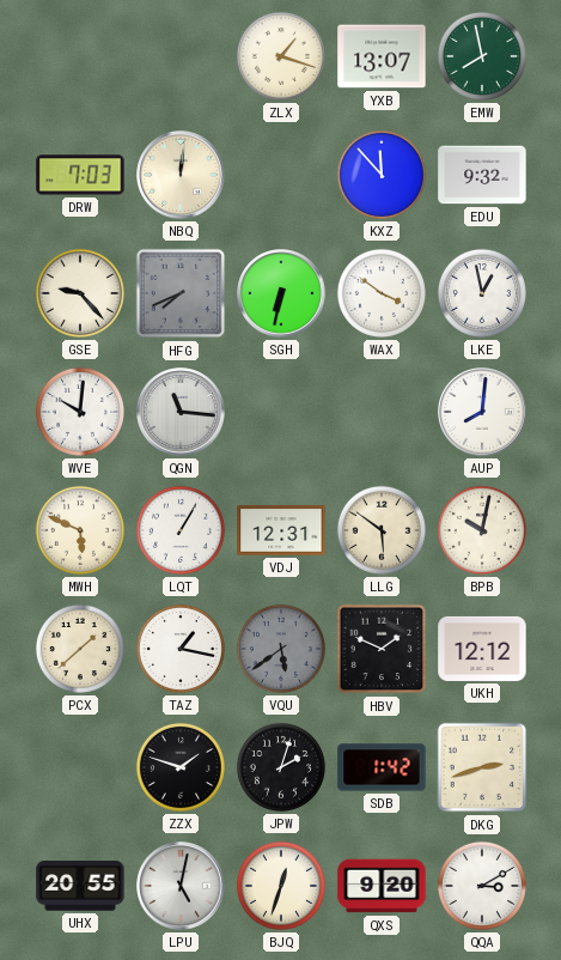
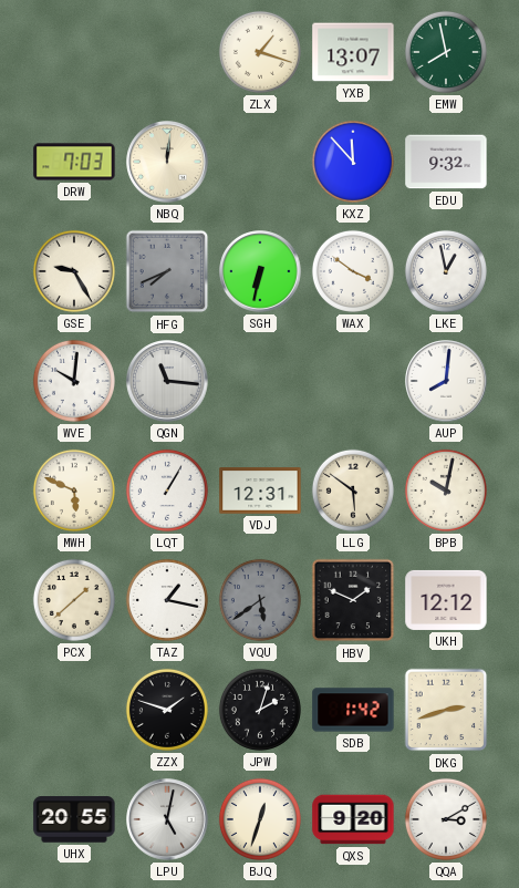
GSE: 9:23 -> 9:25
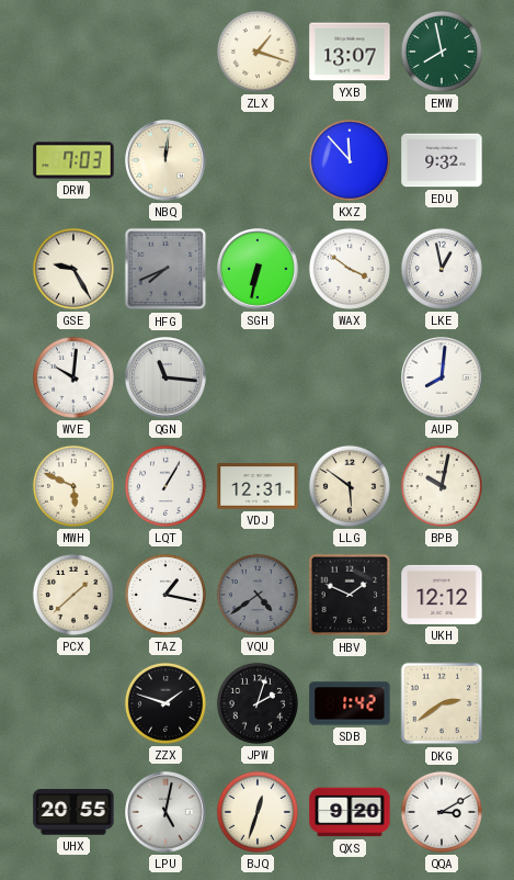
VQU: 5:39 -> 4:39
DKG: 2:42 -> 2:39
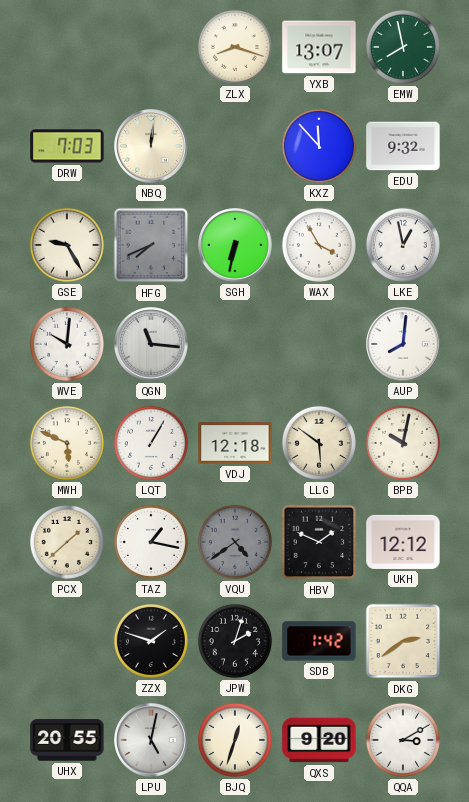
ZLX: 1:18 -> 8:18
WAX: 3:51 -> 3:55
VDJ: 12:31 -> 12:18
